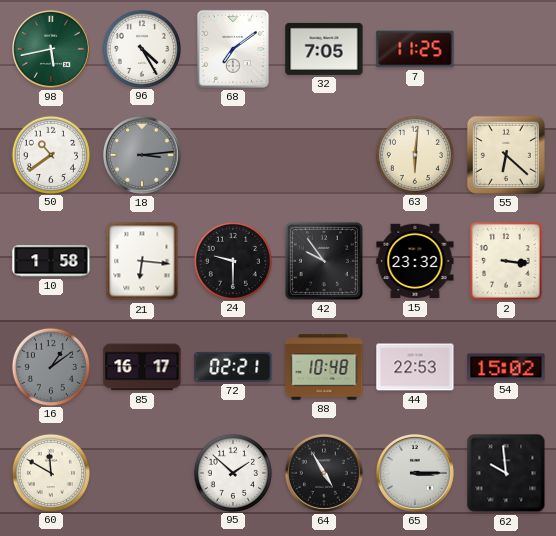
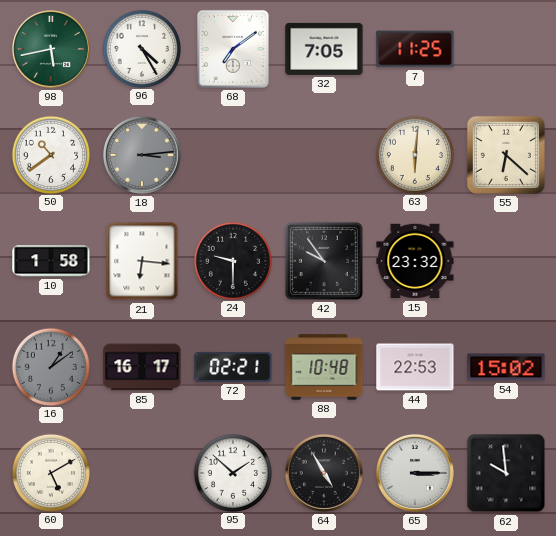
2: 3:16 -> none
60: 11:50 -> 5:10
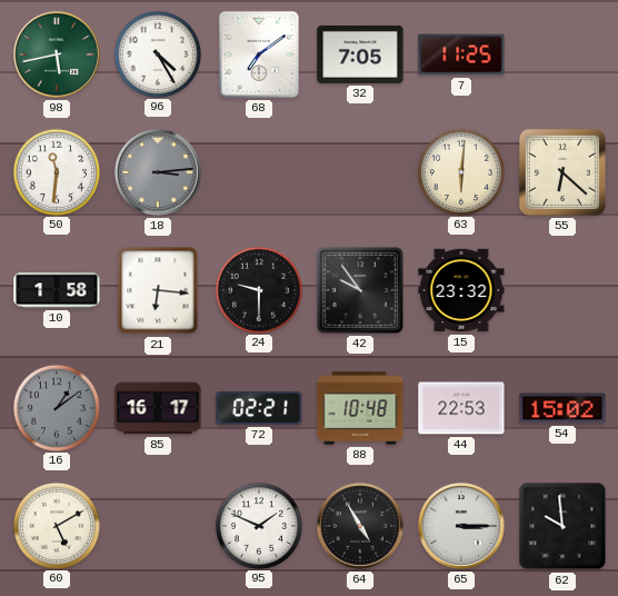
50: 10:39 -> 11:31
95: 1:52 -> 1:49
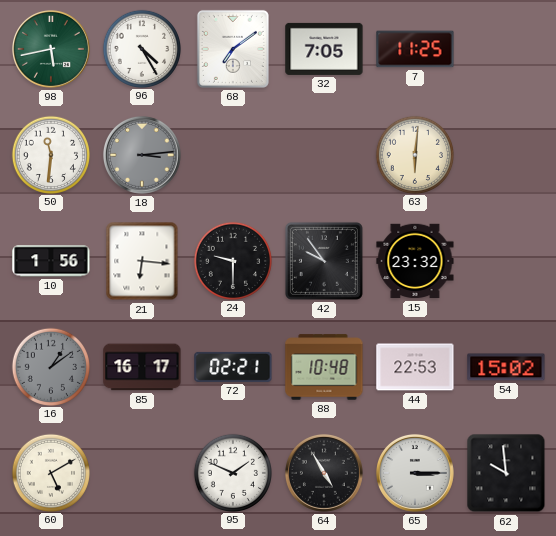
55: 6:22 -> none
10: 1:58 -> 1:56
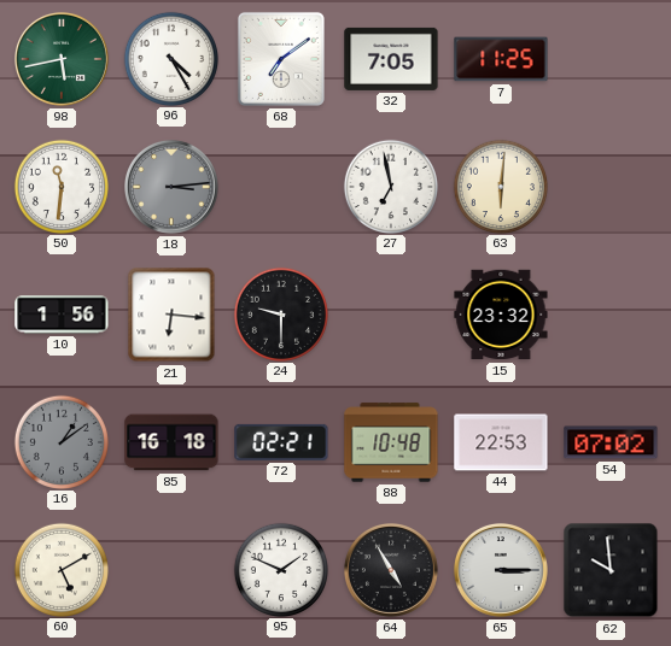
27: none -> 6:58
42: 9:54 -> none
85: 16:17 -> 16:18
54: 15:02 -> 07:02
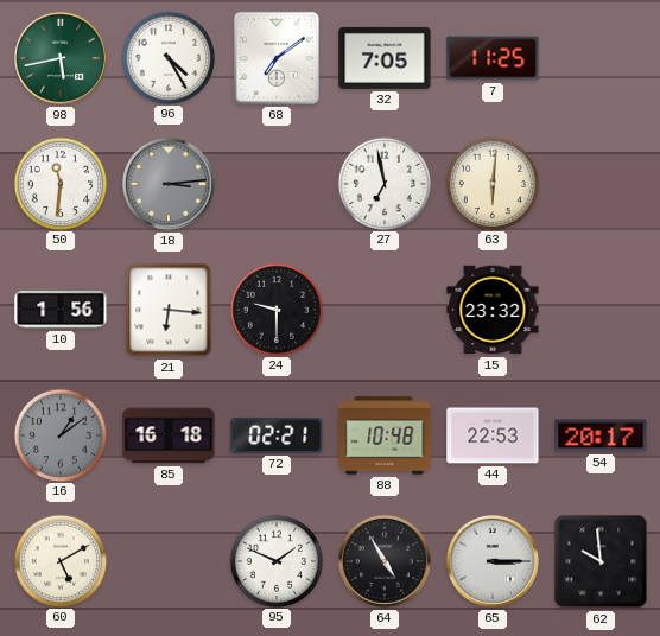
54: 07:02 -> 20:17
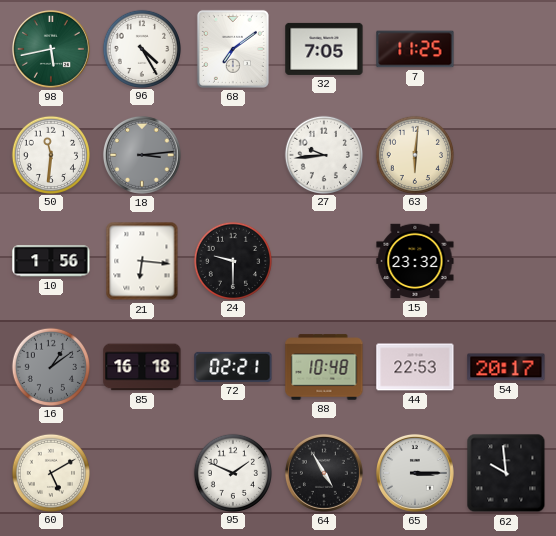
27: 6:58 -> 9:44
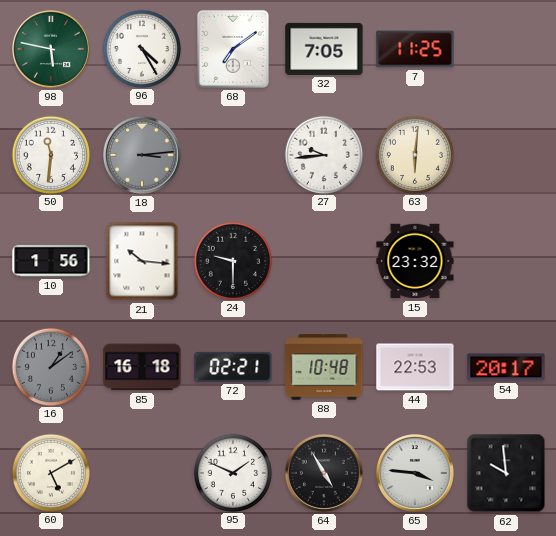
98: 5:43 -> 5:47
21: 6:16 -> 10:16
65: 3:15 -> 3:46
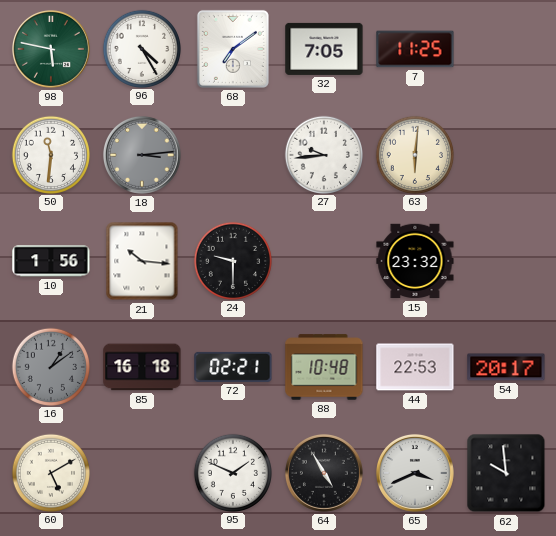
65: 3:46 -> 3:41
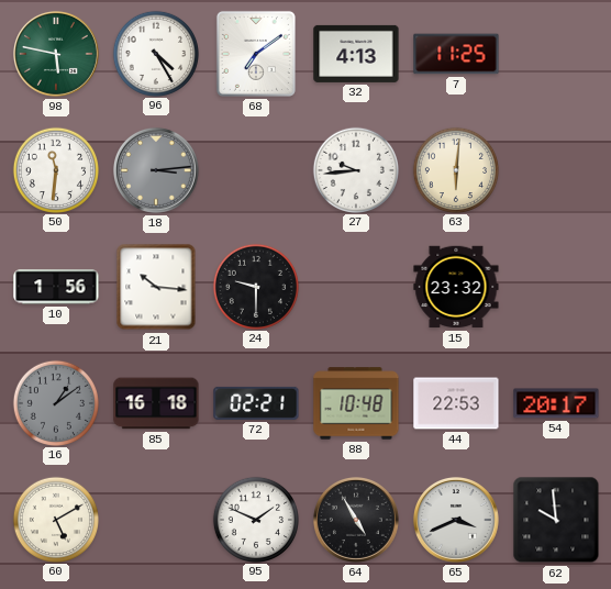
32: 7:05 -> 4:13
